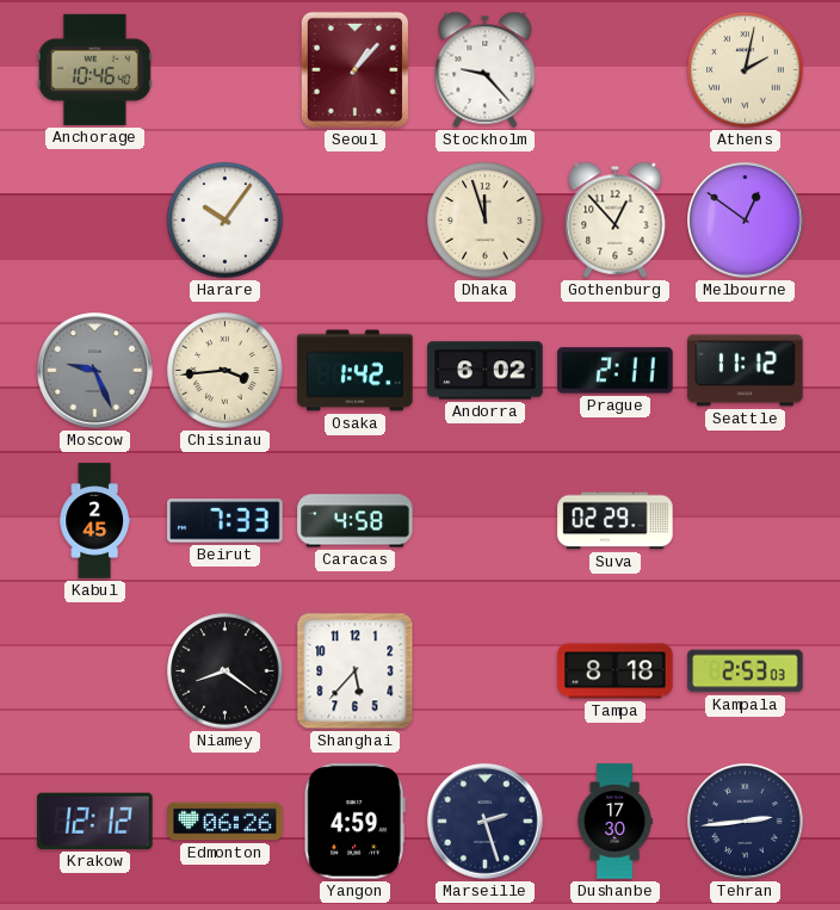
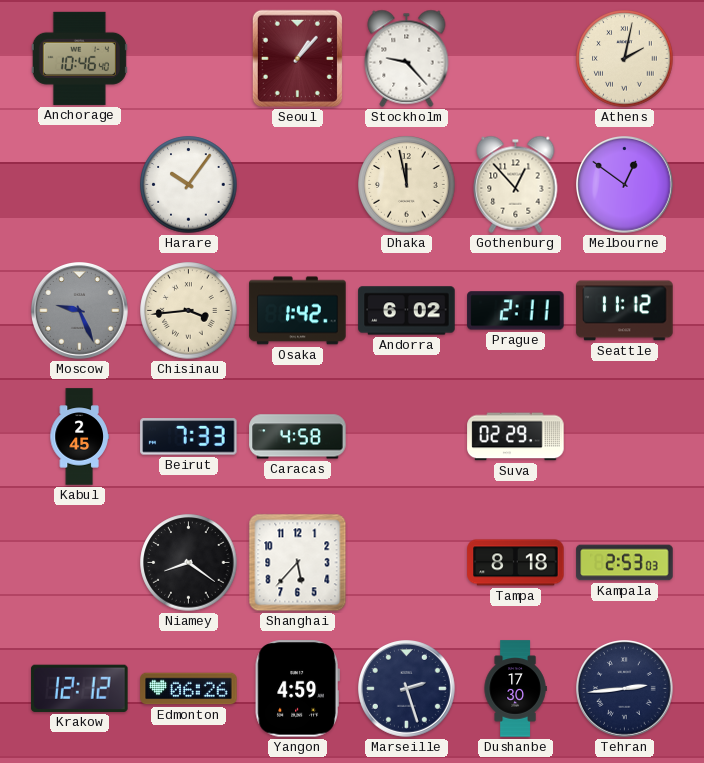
Dhaka: 11:57 -> 11:58
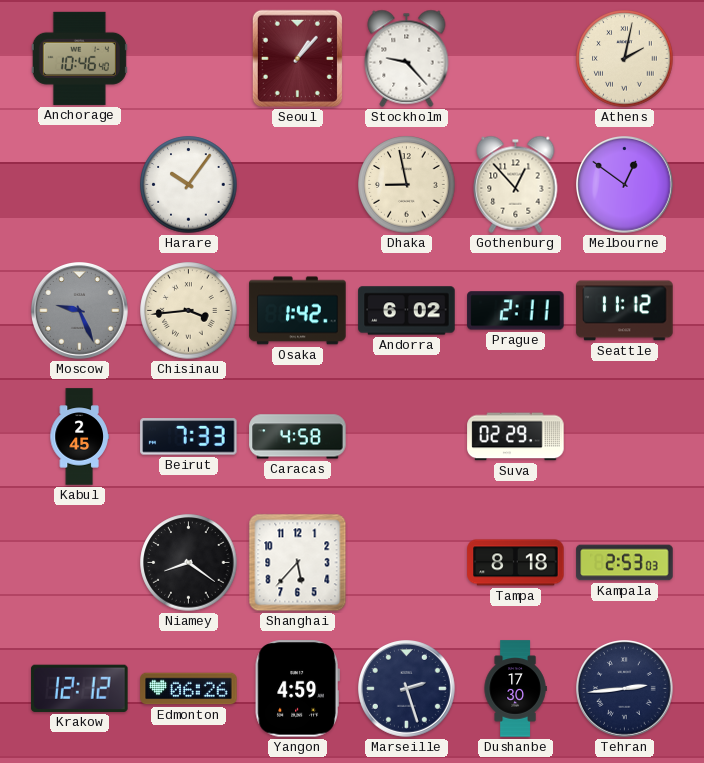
Dhaka: 11:58 -> 8:58
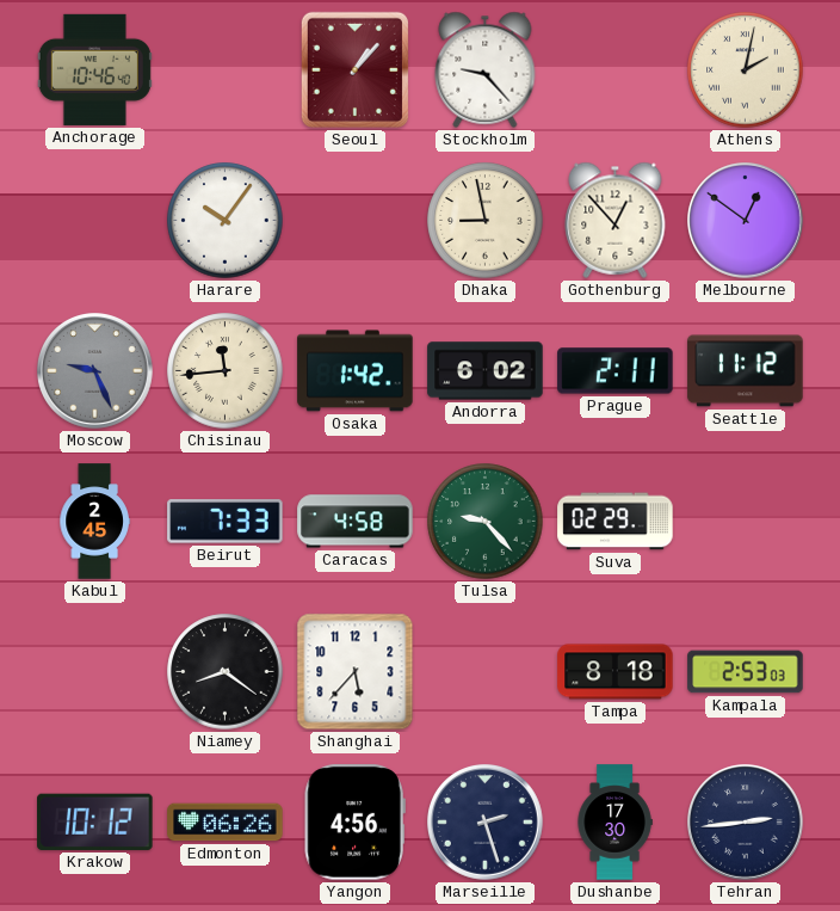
Chisinau: 3:44 -> 11:44
Tulsa: none -> 9:23
Krakow: 12:12 -> 10:12
Yangon: 4:59 -> 4:56
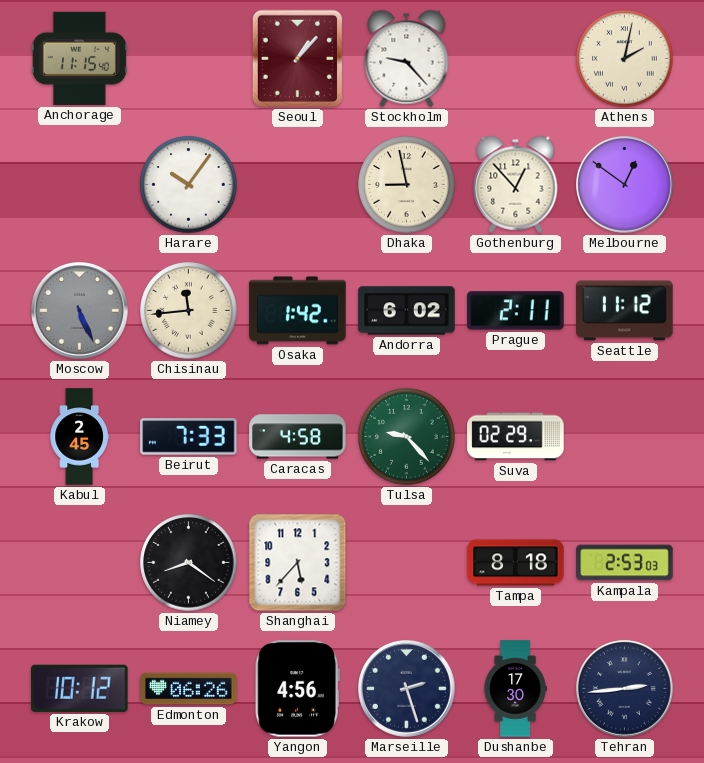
Anchorage: 10:46 -> 11:15
Moscow: 9:26 -> 5:26
